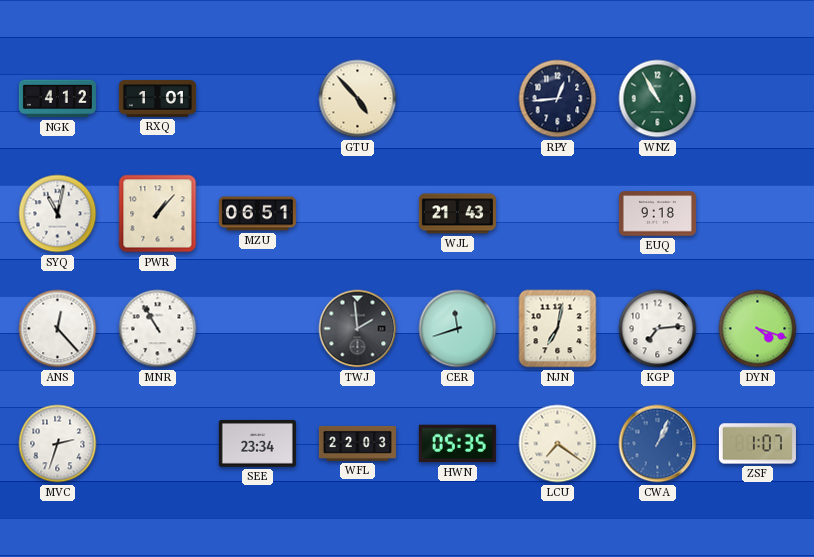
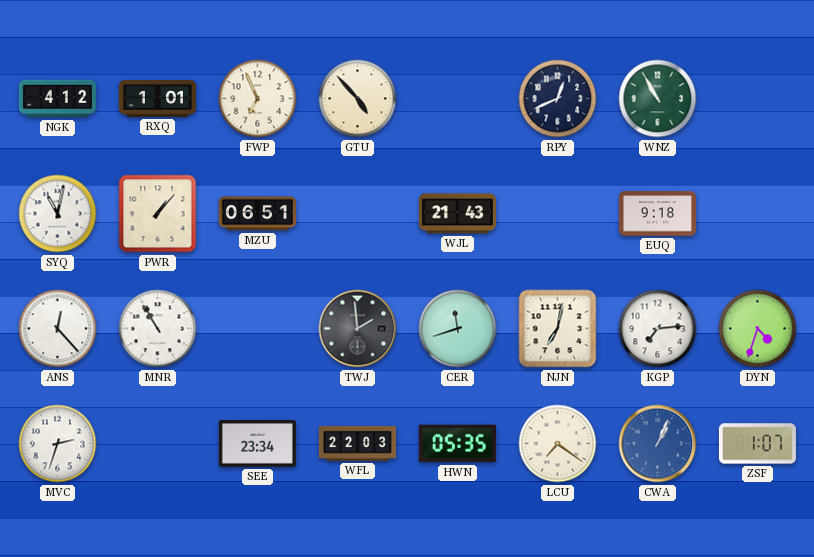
FWP: none -> 6:56
RPY: 12:44 -> 12:41
DYN: 4:18 -> 4:33
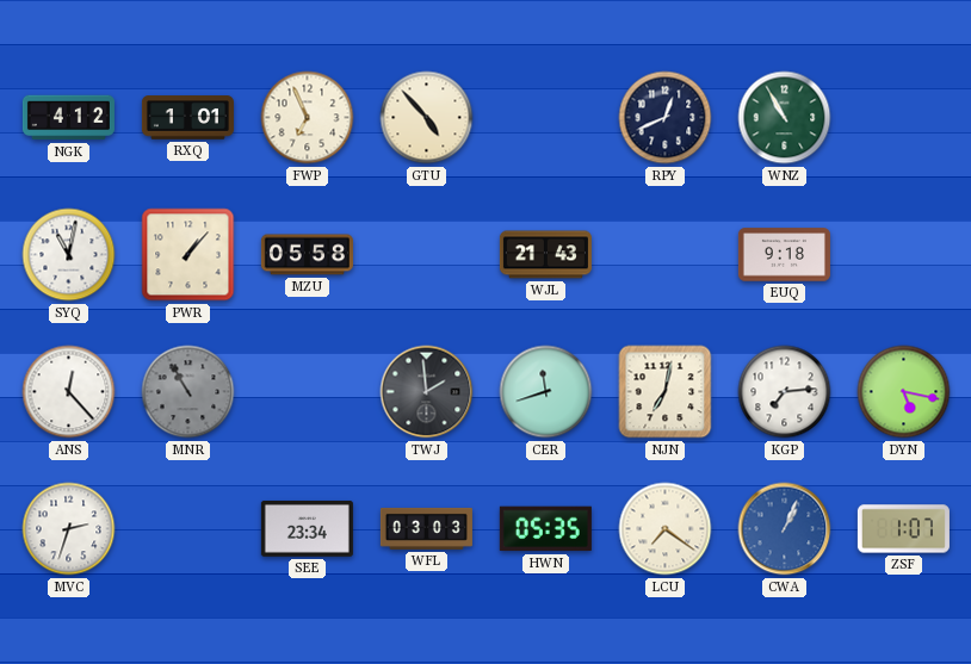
MZU: 06:51 -> 05:58
MNR dial: white -> grey
DYN: 4:33 -> 5:17
WFL: 22:03 -> 03:03
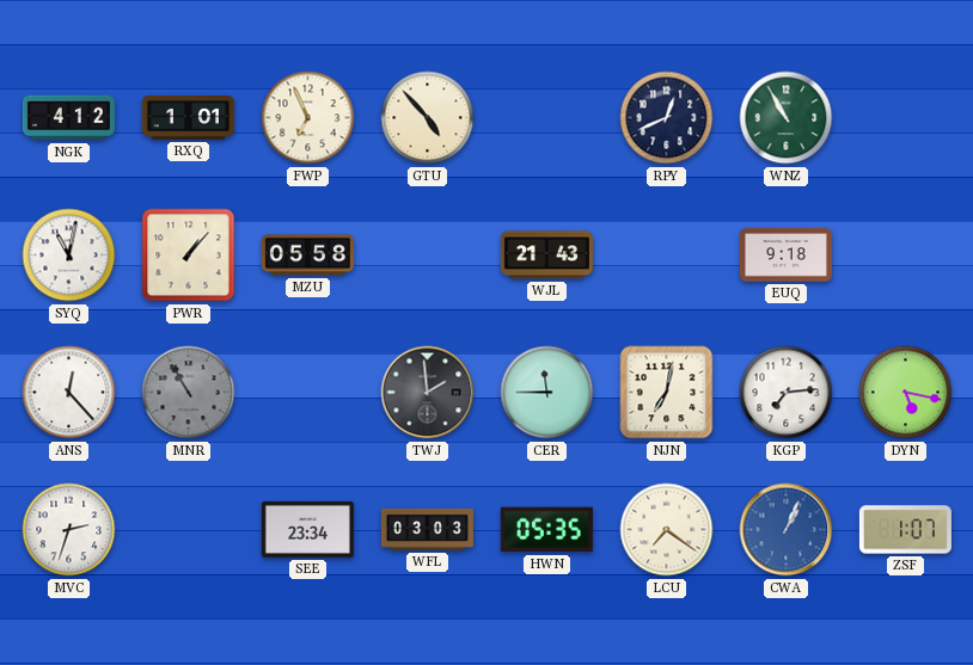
CER: 11:42 -> 11:45
